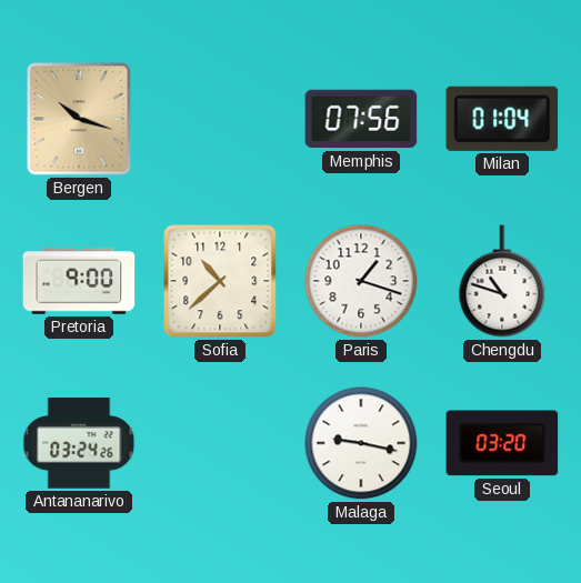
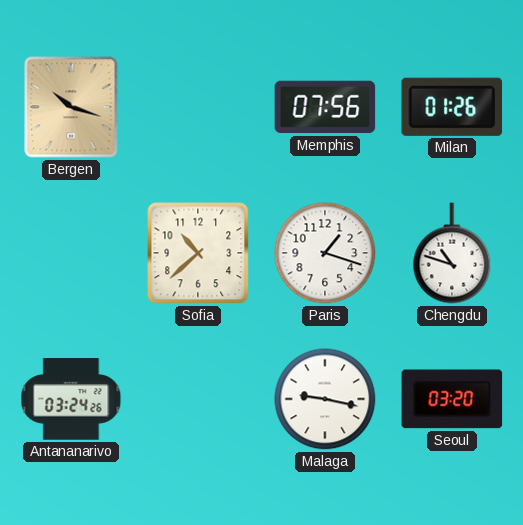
Milan: 01:04 -> 01:26
Pretoria: 9:00 -> none
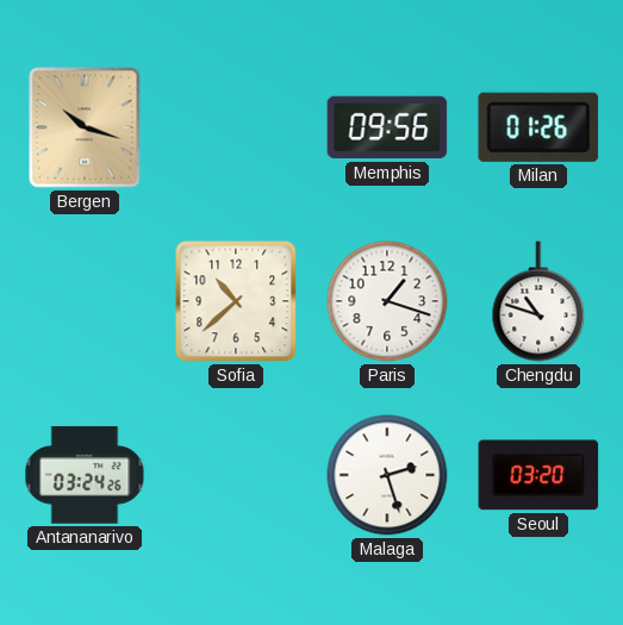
Memphis: 07:56 -> 09:56
Malaga: 9:17 -> 2:27
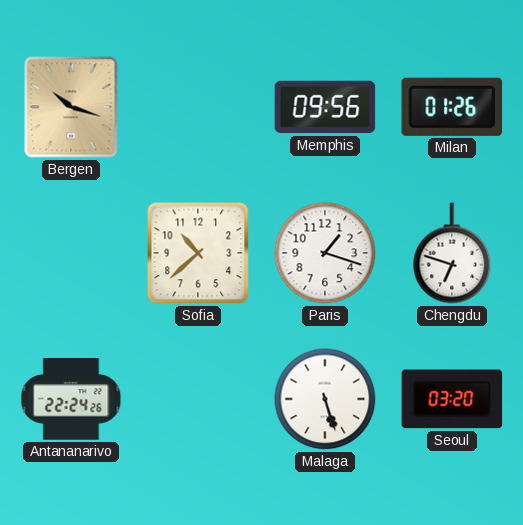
Chengdu: 10:48 -> 6:48
Antananarivo: 03:24 -> 22:24
Malaga: 2:27 -> 5:27
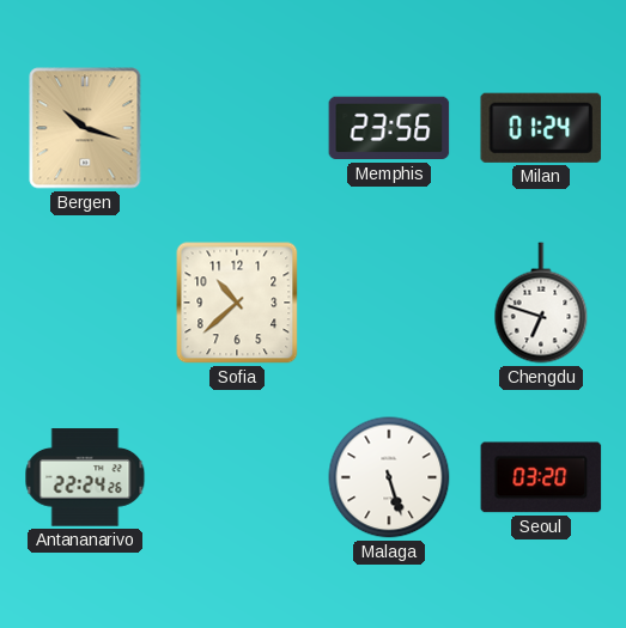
Memphis: 09:56 -> 23:56
Milan: 01:26 -> 01:24
Paris: 1:18 -> none
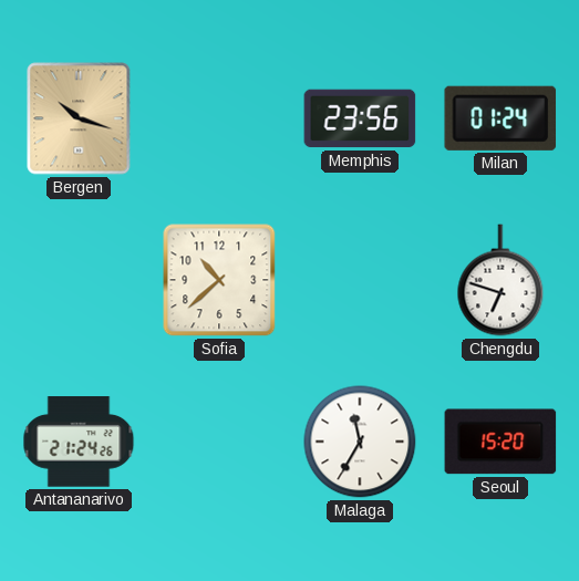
Antananarivo: 22:24 -> 21:24
Malaga: 5:27 -> 11:35
Seoul: 03:20 -> 15:20
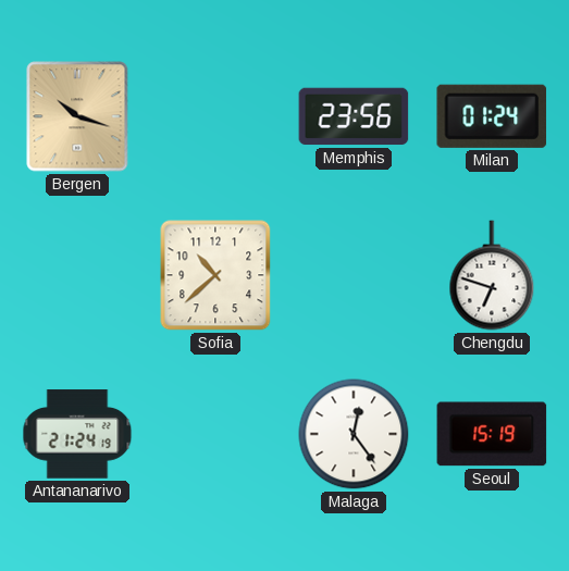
Antananarivo: 21:24:26 -> 21:24:19
Malaga: 11:35 -> 12:24
Seoul: 15:20 -> 15:19
